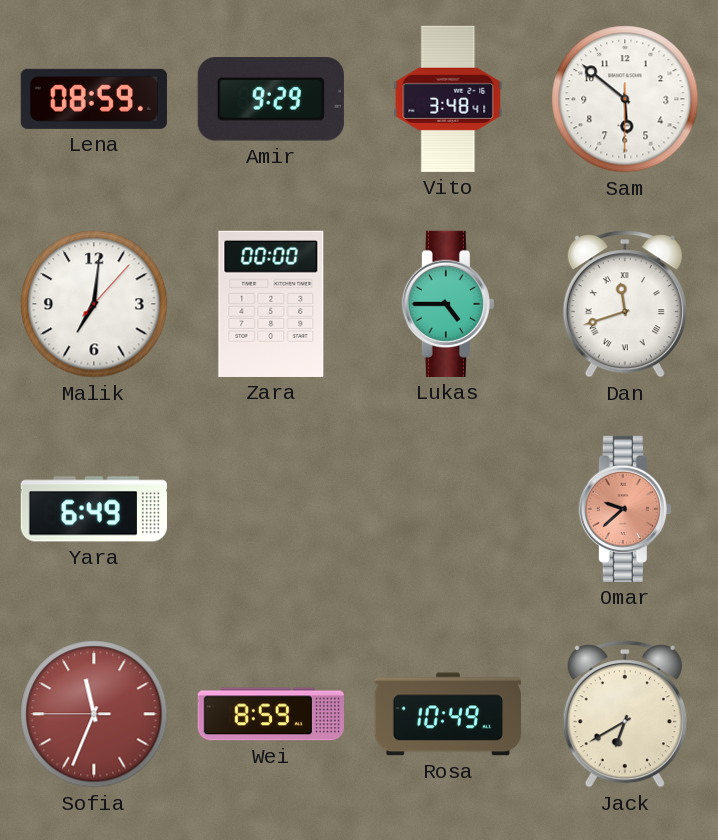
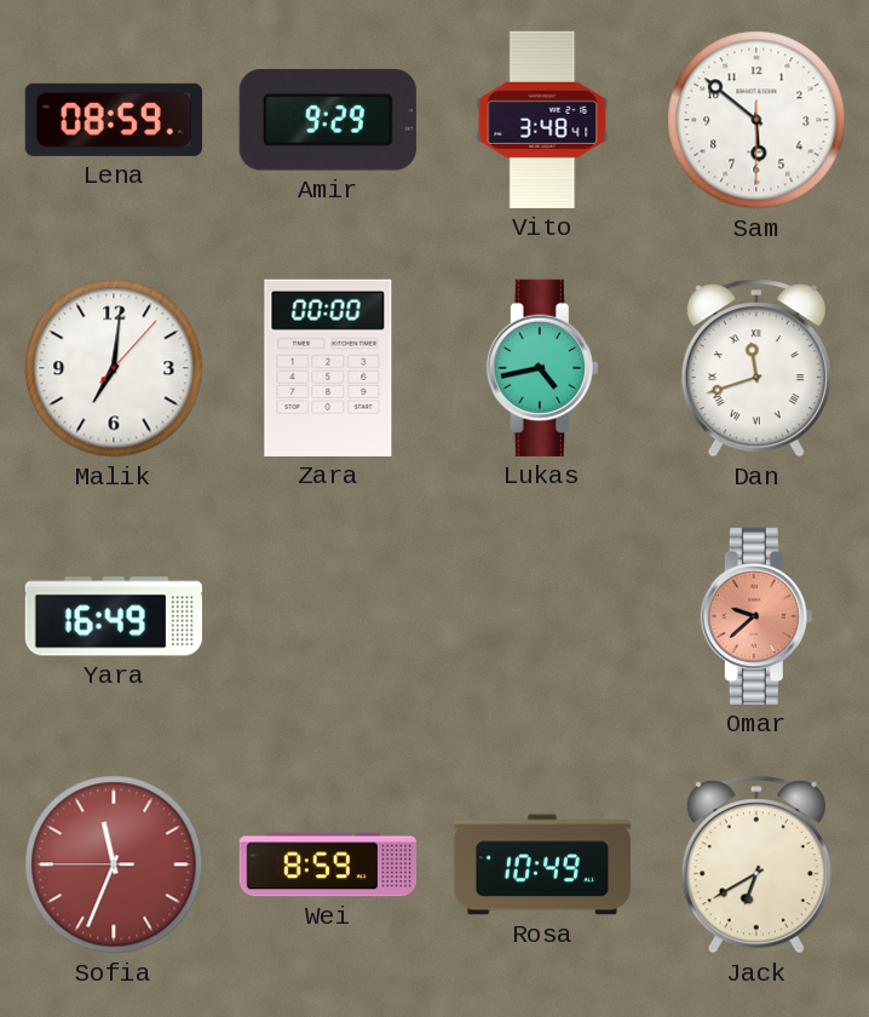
Lukas: 4:45 -> 4:43
Yara: 6:49 -> 16:49
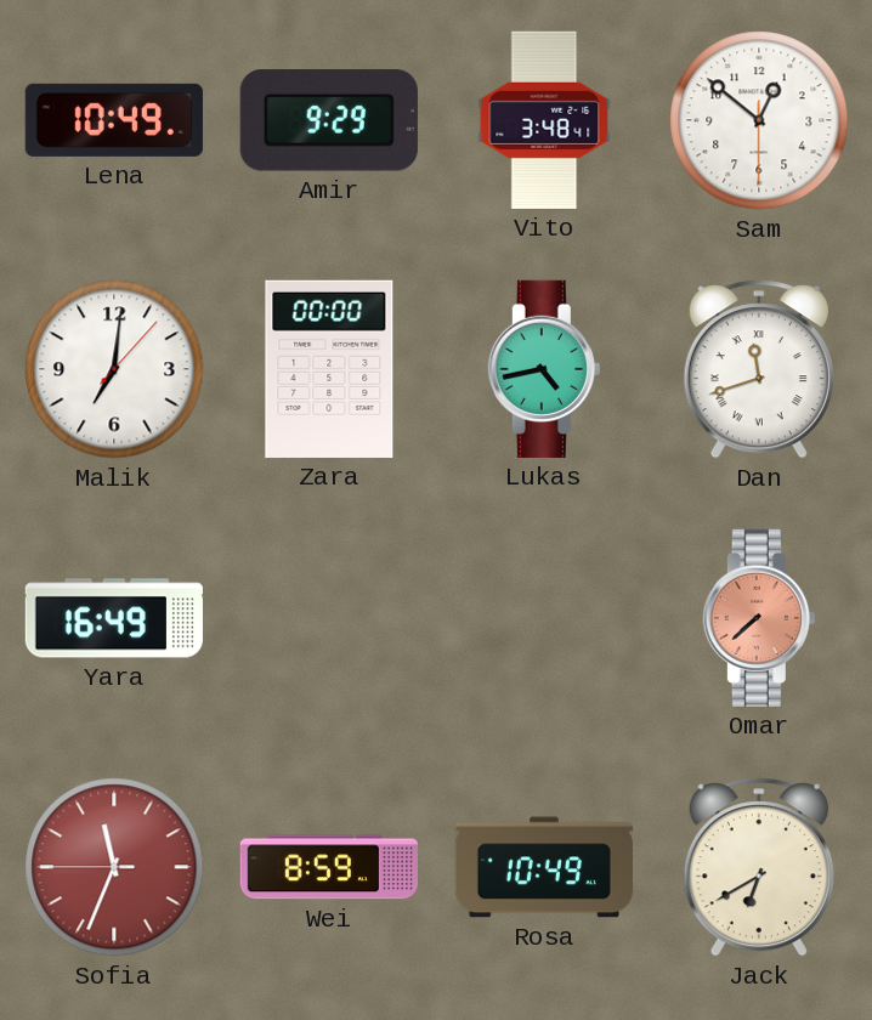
Lena: 08:59 -> 10:49
Sam: 5:51 -> 12:51
Omar: 9:38 -> 7:38
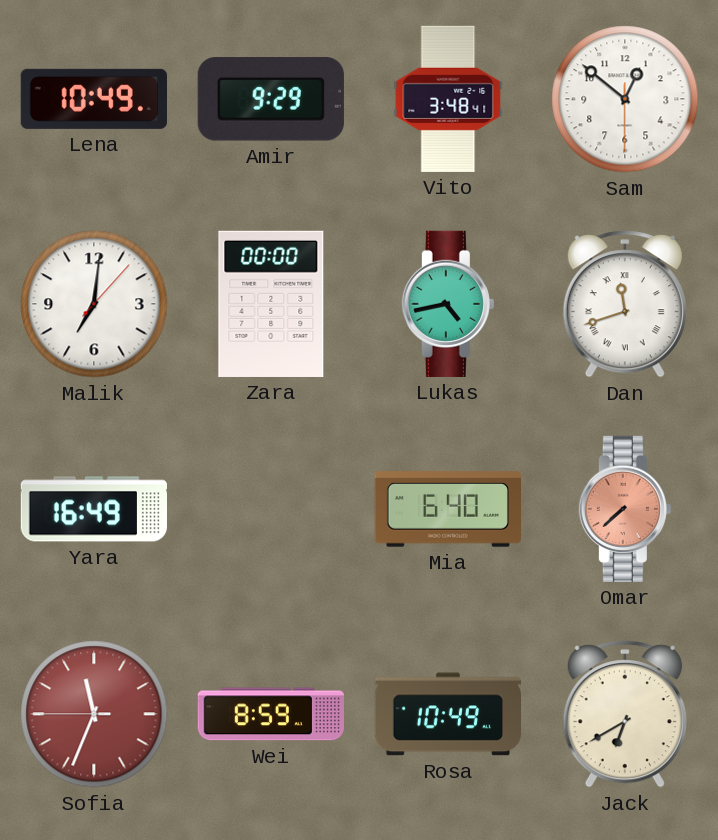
Mia: none -> 6:40
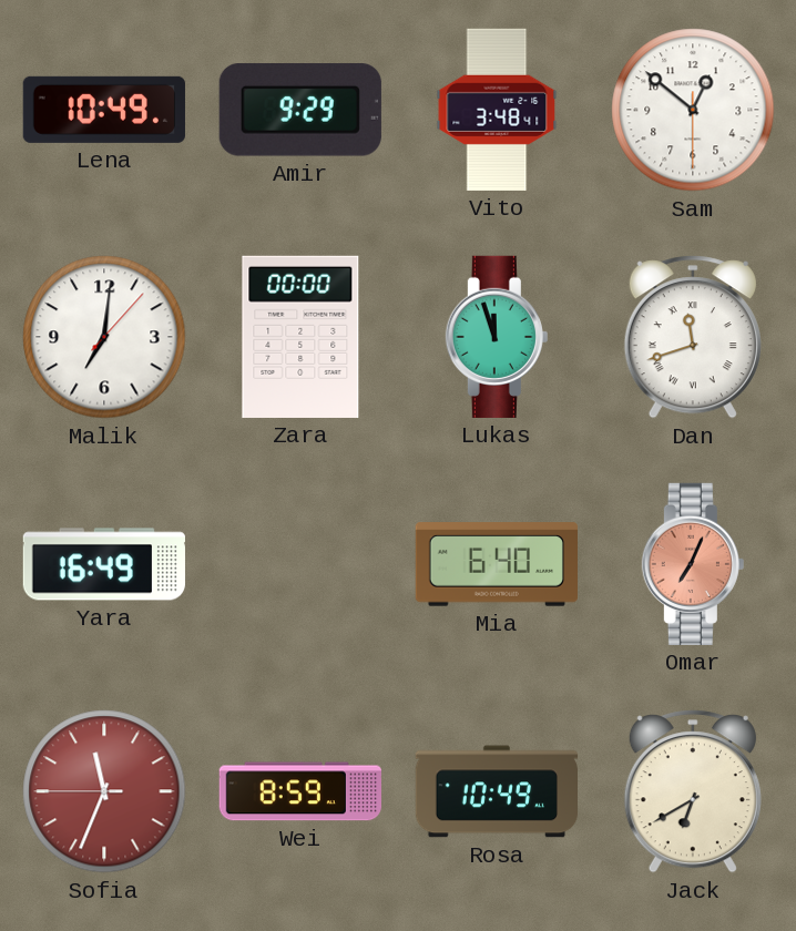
Lukas: 4:43 -> 11:57
Omar: 7:38 -> 7:04
